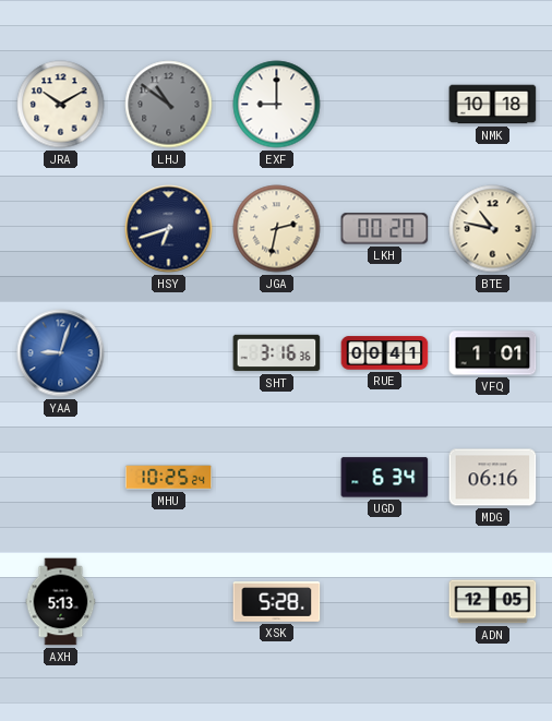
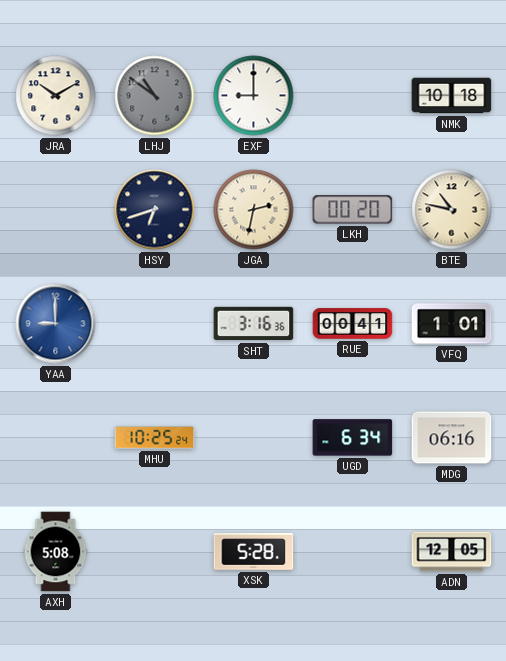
YAA: 9:03 -> 9:00
AXH: 5:13 -> 5:08
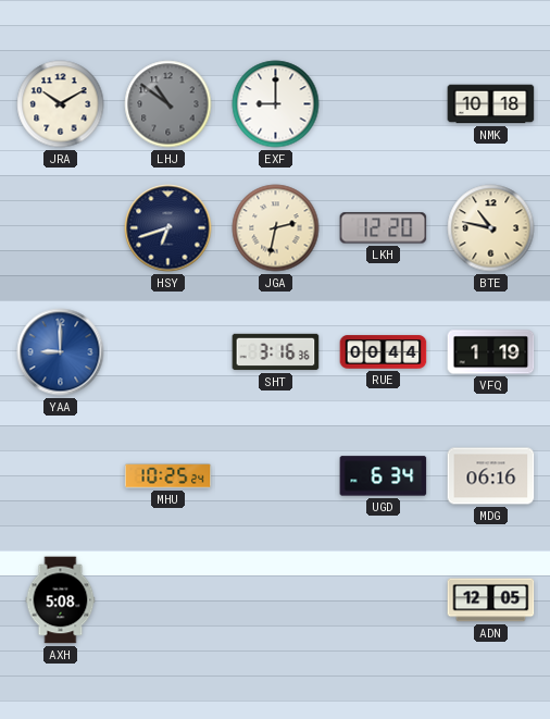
LKH: 00:20 -> 12:20
RUE: 00:41 -> 00:44
VFQ: 1:01 -> 1:19
XSK: 5:28 -> none
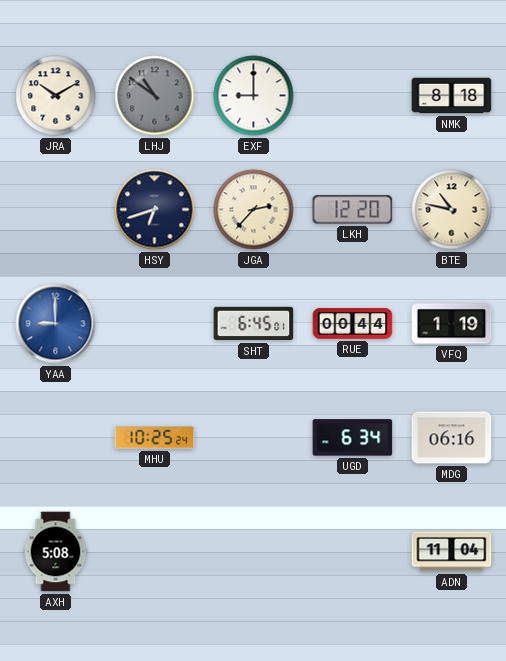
NMK: 10:18 -> 8:18
JGA: 2:32 -> 2:37
SHT: 3:16 -> 6:45
ADN: 12:05 -> 11:04
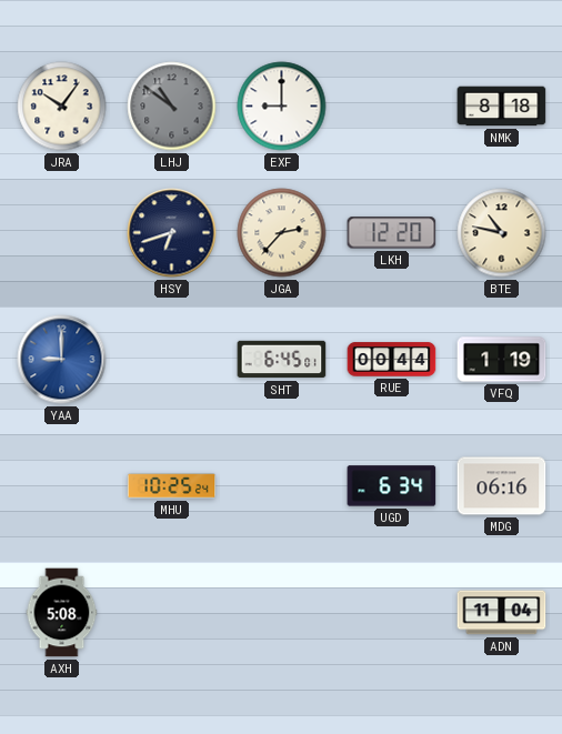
JRA: 10:10 -> 10:06
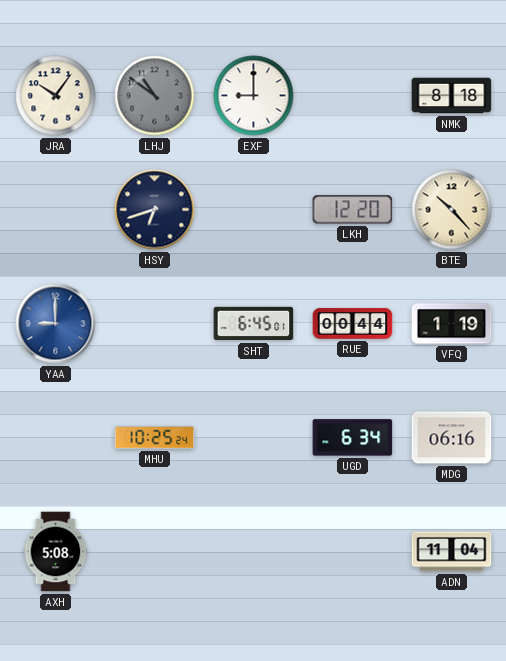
JGA: 2:37 -> none
BTE: 10:47 -> 10:23
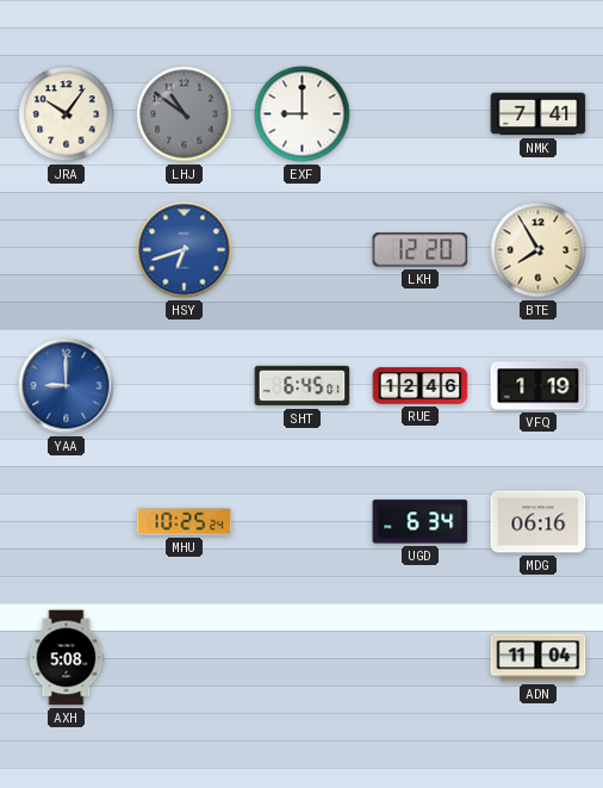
NMK: 8:18 -> 7:41
HSY dial: navy -> blue
BTE: 10:23 -> 7:55
RUE: 00:44 -> 12:46
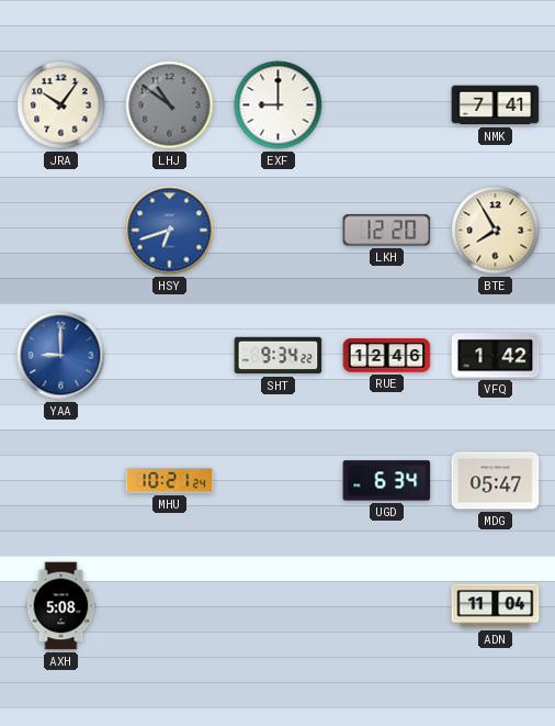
SHT: 6:45 -> 9:34
VFQ: 1:19 -> 1:42
MHU: 10:25 -> 10:21
MDG: 06:16 -> 05:47
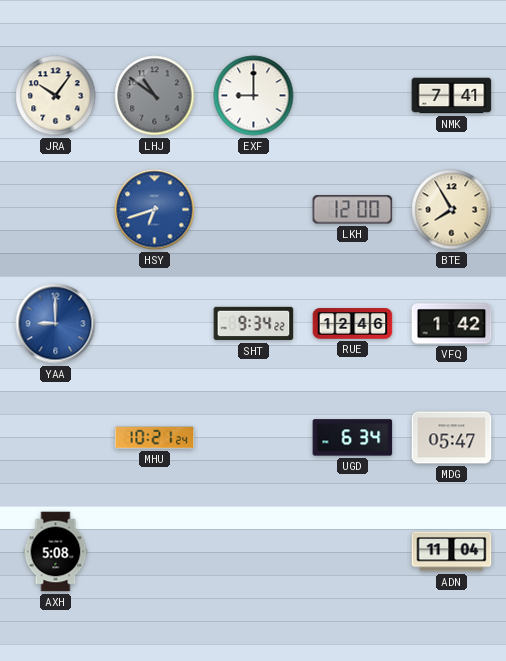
LKH: 12:20 -> 12:00
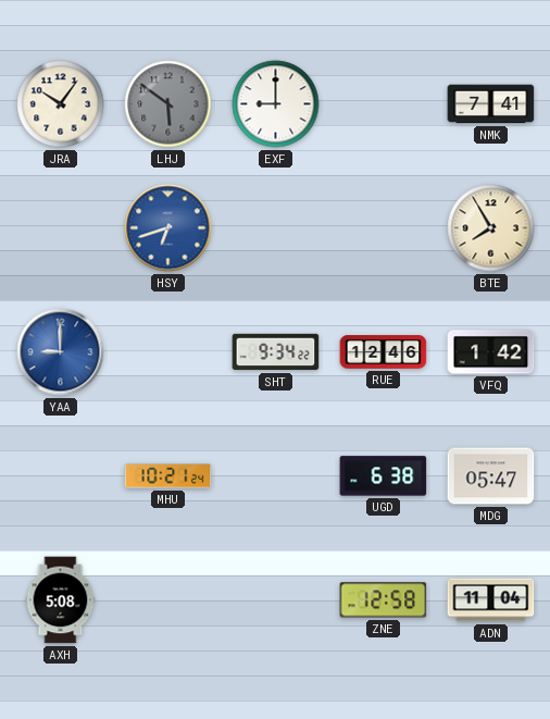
LHJ: 10:51 -> 5:51
LKH: 12:00 -> none
UGD: 6:34 -> 6:38
ZNE: none -> 12:58
